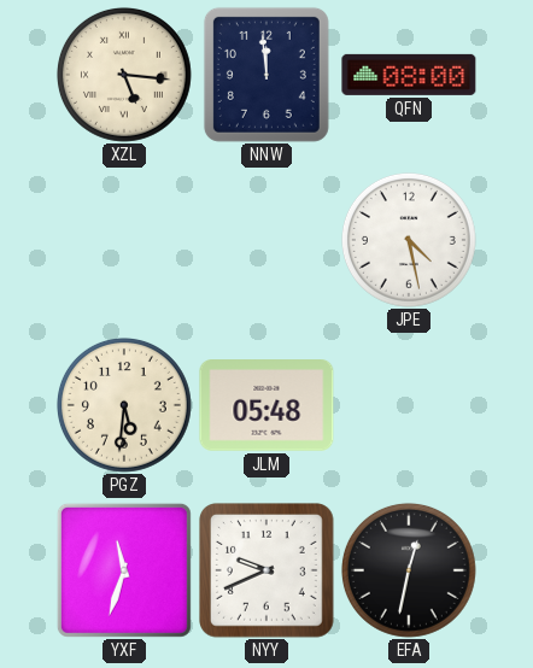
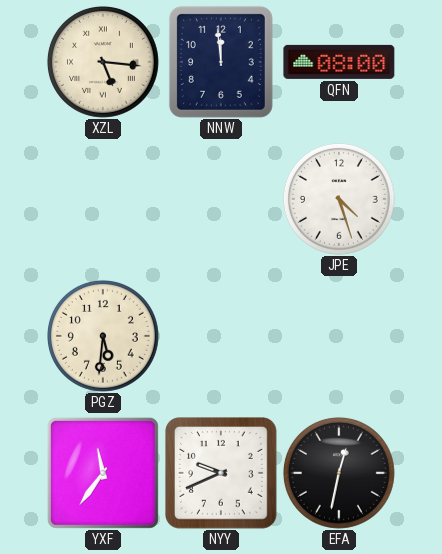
JPE: 4:28 -> 4:27
JLM: 05:48 -> none
YXF: 11:33 -> 11:36
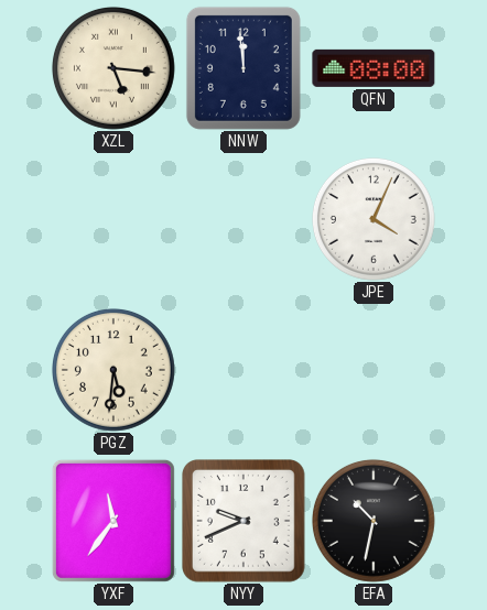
JPE: 4:27 -> 4:04
EFA: 12:32 -> 10:32
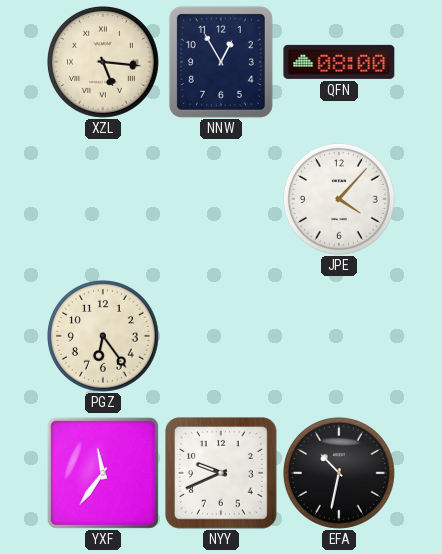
NNW: 11:59 -> 12:55
JPE: 4:04 -> 4:07
PGZ: 5:31 -> 6:24
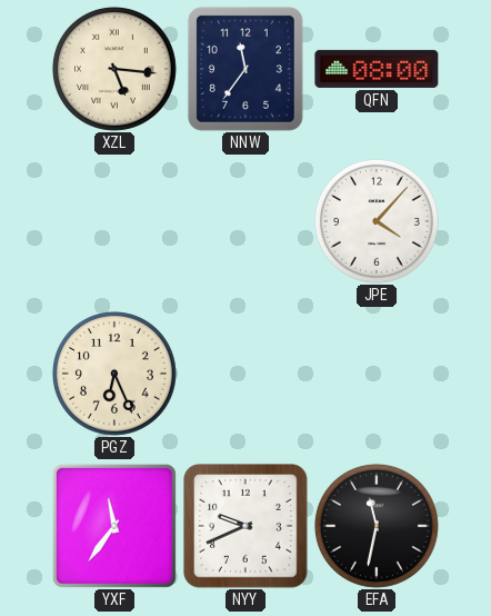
NNW: 12:55 -> 11:36
PGZ: 6:24 -> 6:26
EFA: 10:32 -> 11:32
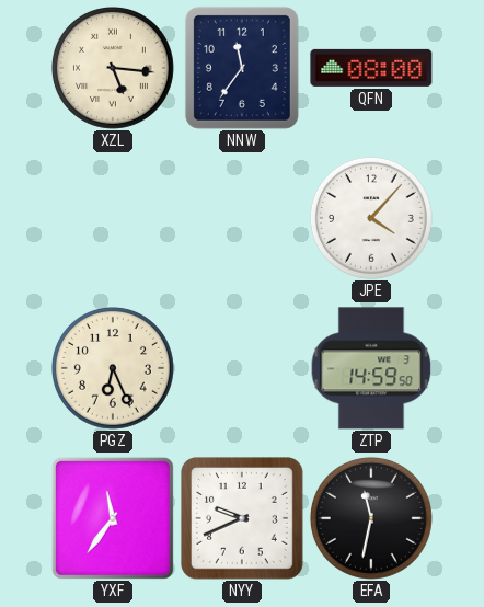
ZTP: none -> 14:59
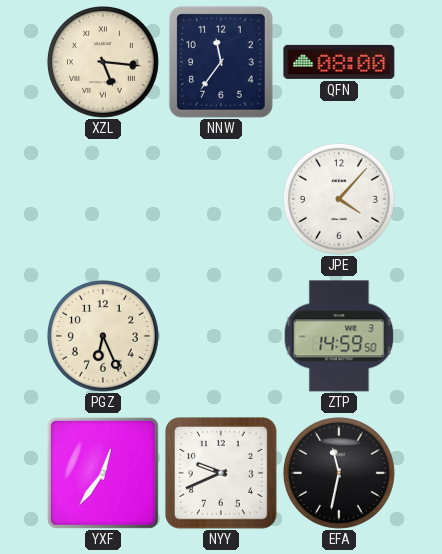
YXF: 11:36 -> 12:36
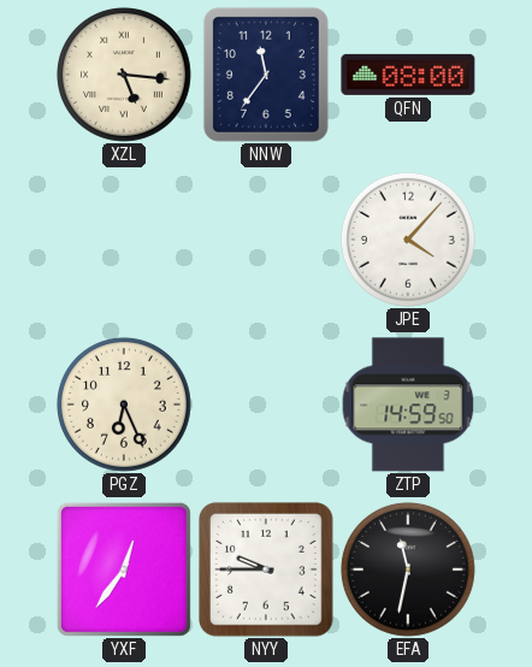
NYY: 9:41 -> 9:45
